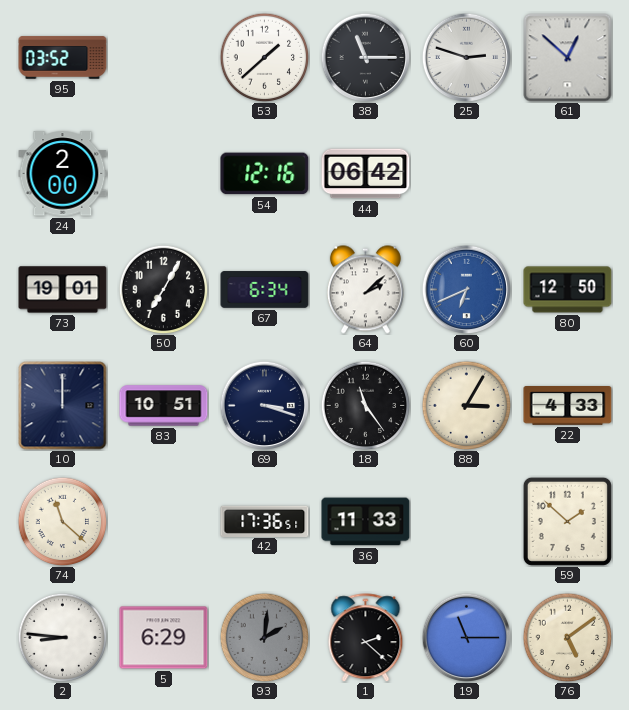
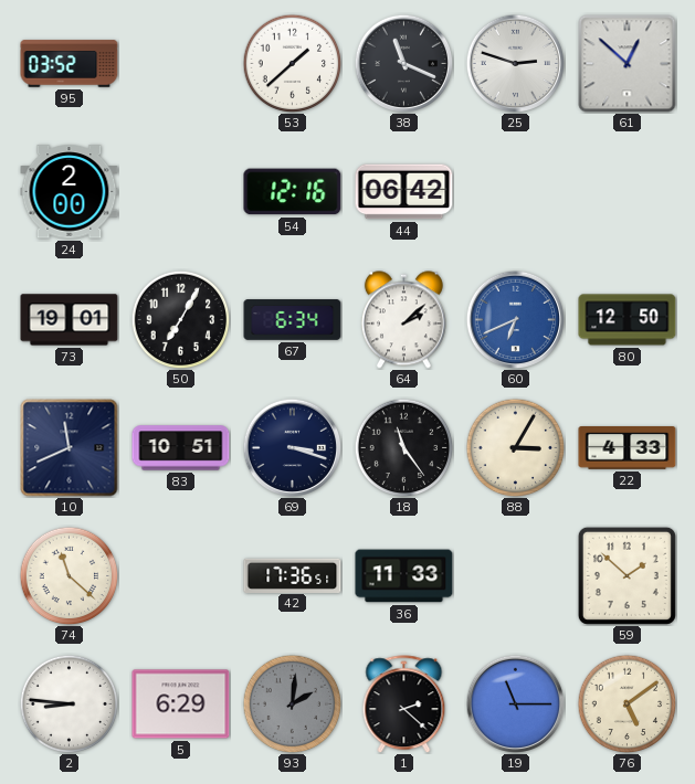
38: 11:15 -> 11:19
10: 12:00 -> 11:41
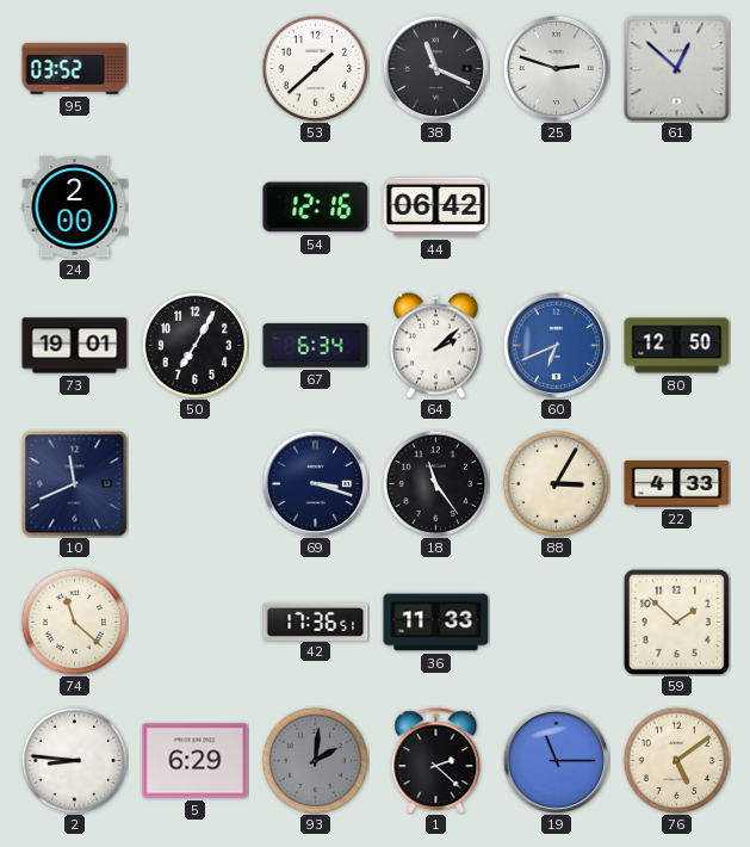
83: 10:51 -> none
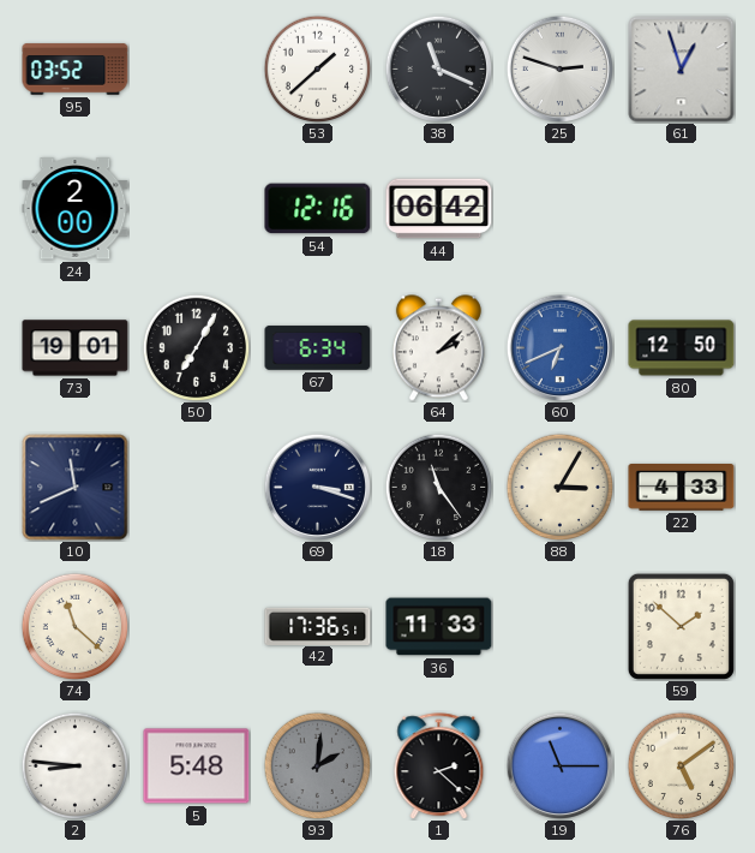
61: 12:52 -> 12:57
5: 6:29 -> 5:48
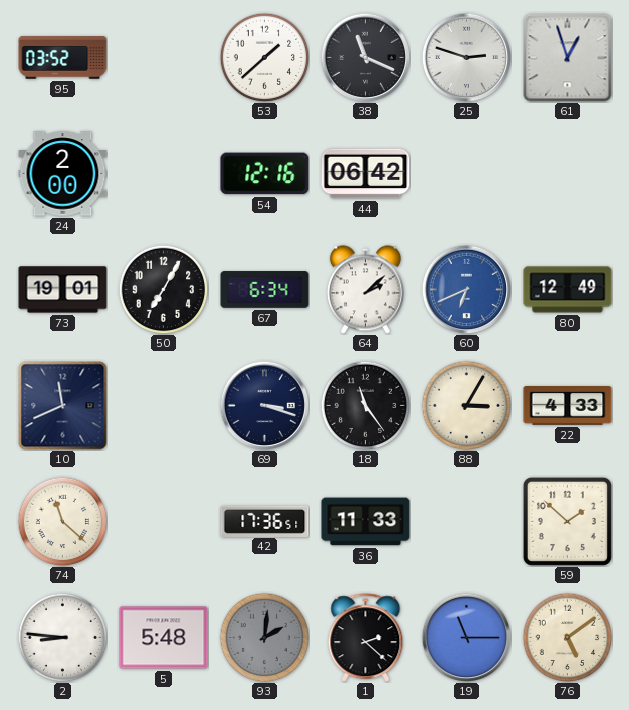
80: 12:50 -> 12:49
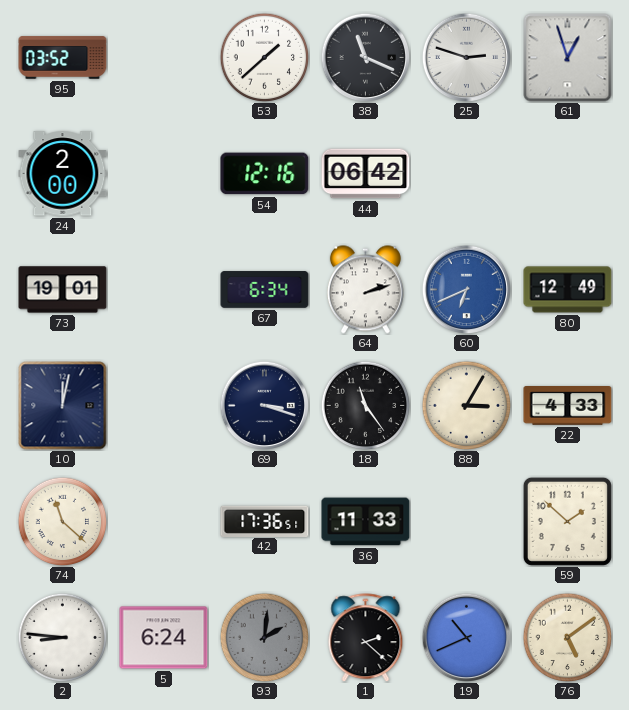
50: 7:05 -> none
64: 2:08 -> 2:12
10: 11:41 -> 12:02
5: 5:48 -> 6:24
19: 11:15 -> 10:41
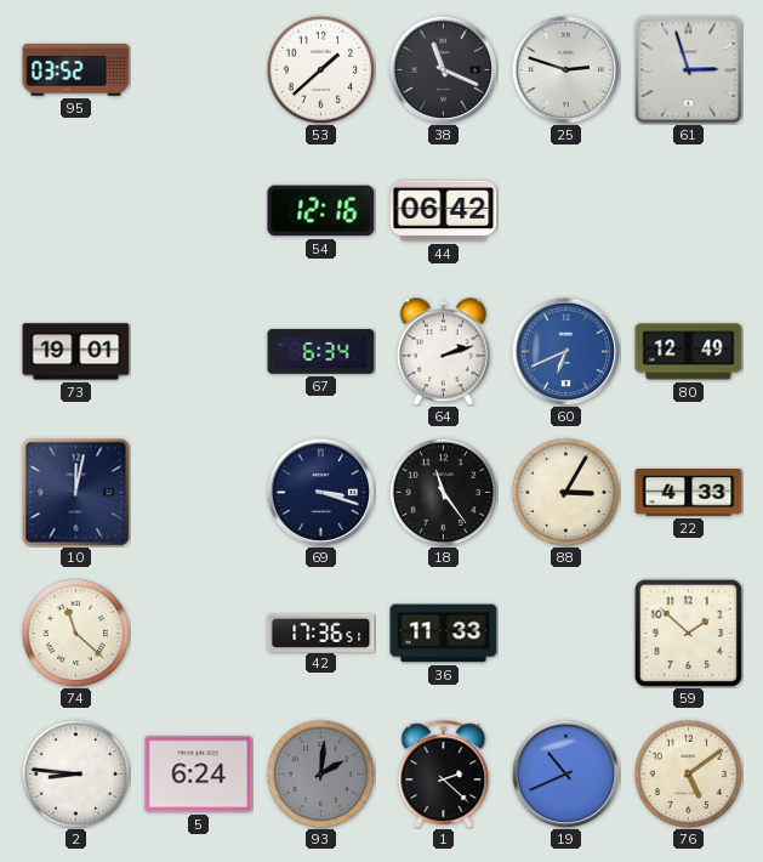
61: 12:57 -> 2:57
24: 2:00 -> none
